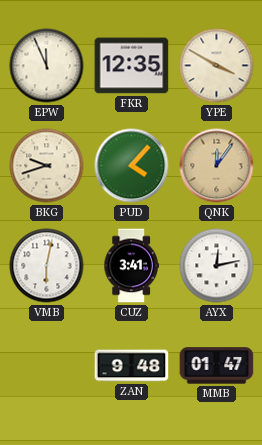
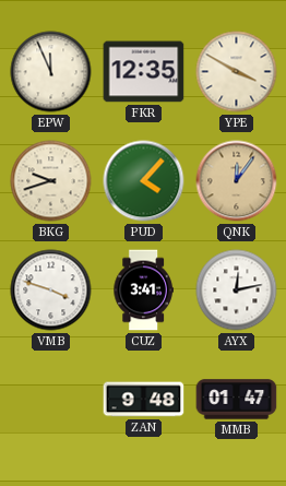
VMB: 6:02 -> 3:48
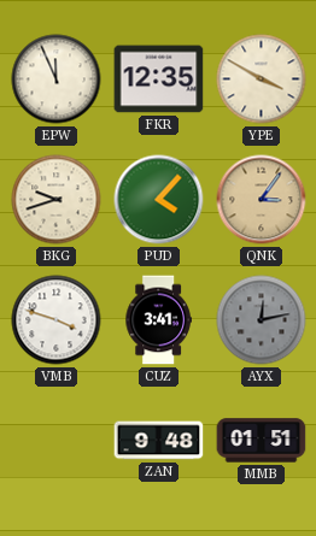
QNK: 12:06 -> 3:06
AYX dial: white -> grey
MMB: 01:47 -> 01:51
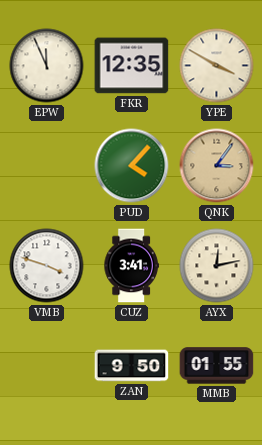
BKG: 9:42 -> none
AYX dial: grey -> cream
ZAN: 9:48 -> 9:50
MMB: 01:51 -> 01:55
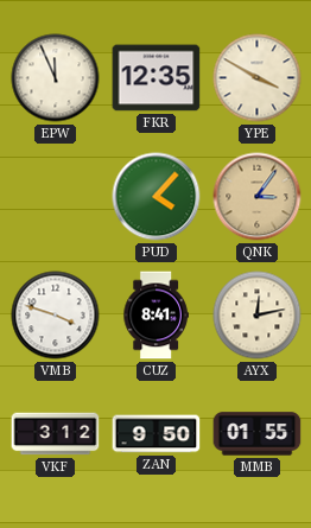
CUZ: 3:41 -> 8:41
VKF: none -> 3:12
